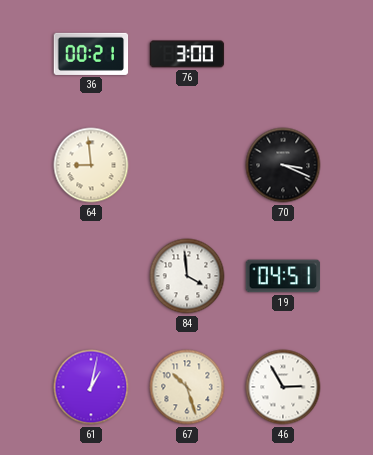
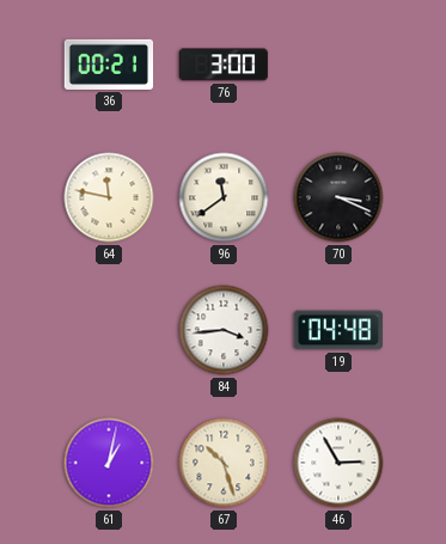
64: 8:59 -> 11:47
96: none -> 11:39
84: 3:59 -> 3:44
19: 04:51 -> 04:48
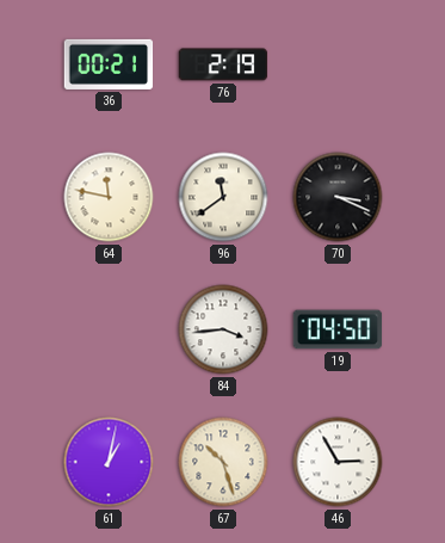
76: 3:00 -> 2:19
19: 04:48 -> 04:50
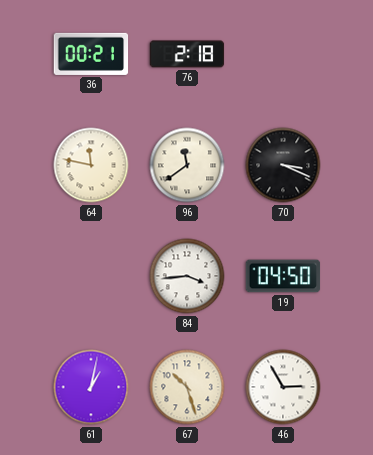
76: 2:19 -> 2:18
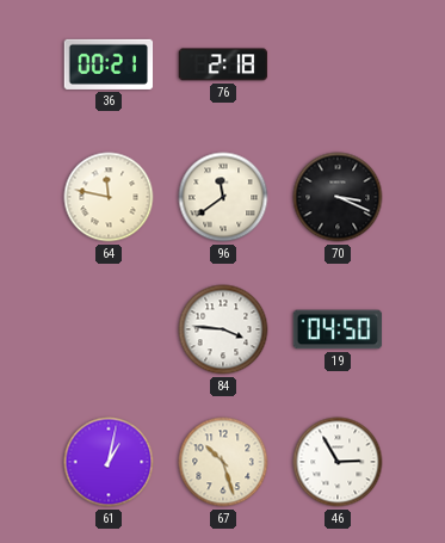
84: 3:44 -> 3:46
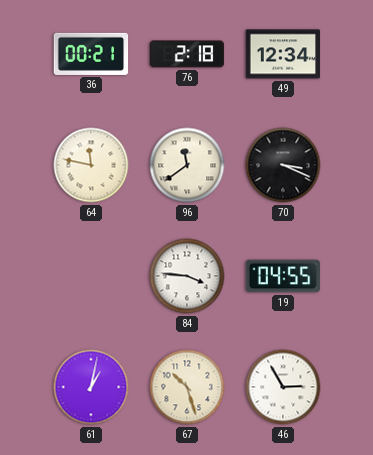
49: none -> 12:34
19: 04:50 -> 04:55
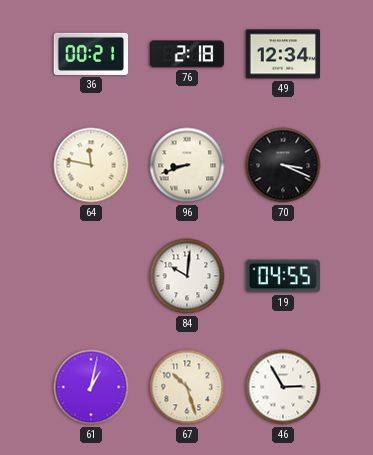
96: 11:39 -> 8:42
84: 3:46 -> 10:01
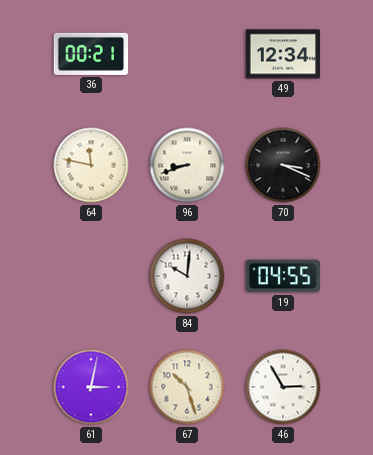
76: 2:18 -> none
61: 1:02 -> 3:02
